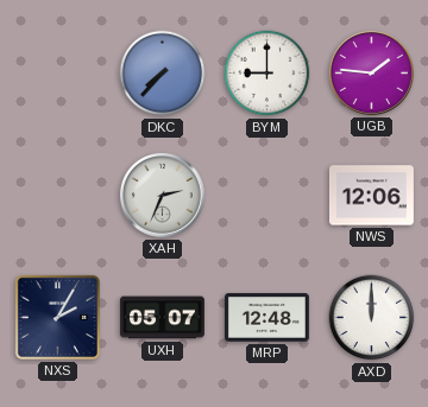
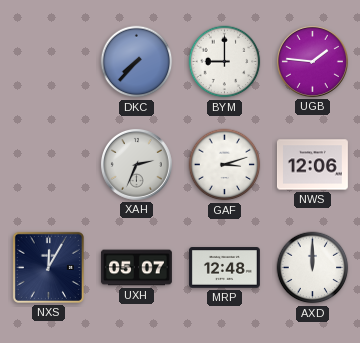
GAF: none -> 3:12
NXS: 2:05 -> 12:05
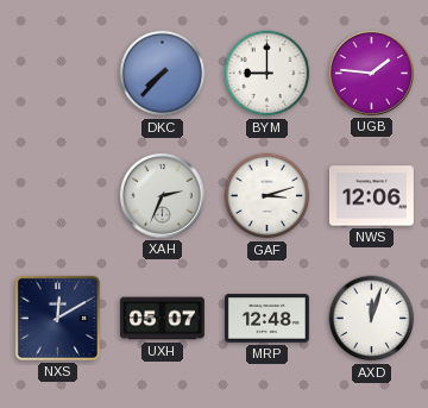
NXS: 12:05 -> 12:10
AXD: 12:00 -> 12:03
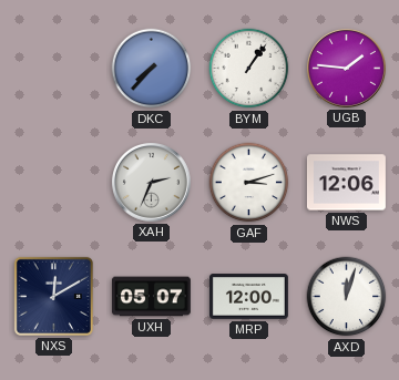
BYM: 9:00 -> 1:06
MRP: 12:48 -> 12:00
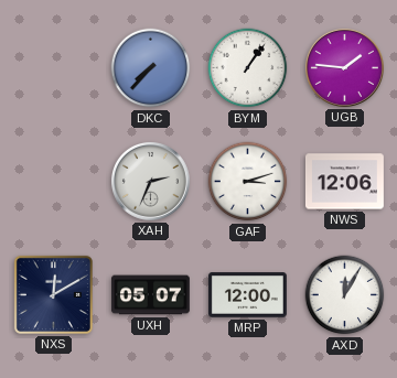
AXD: 12:03 -> 12:05
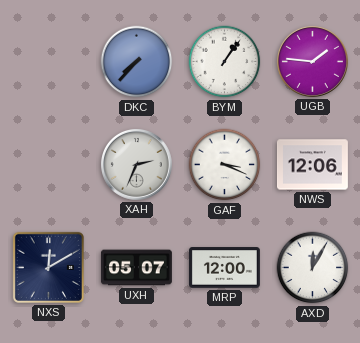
GAF: 3:12 -> 3:19
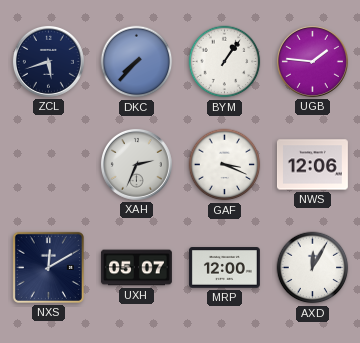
ZCL: none -> 5:42
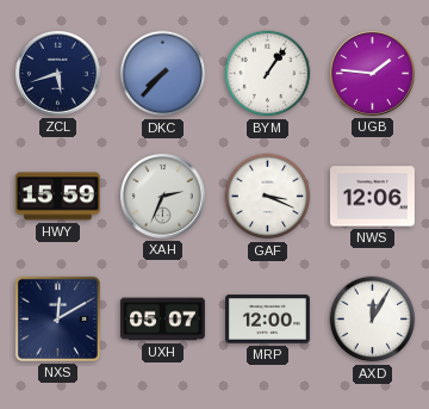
HWY: none -> 15:59
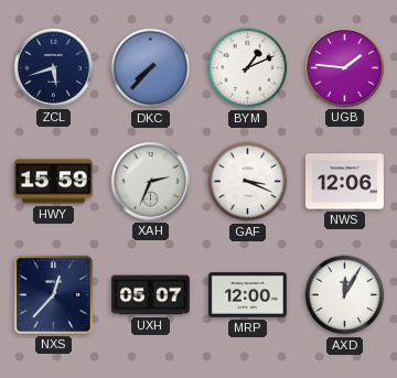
BYM: 1:06 -> 1:11
NXS: 12:10 -> 12:37
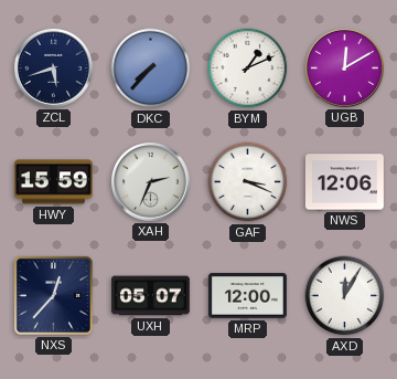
UGB: 1:46 -> 12:10
